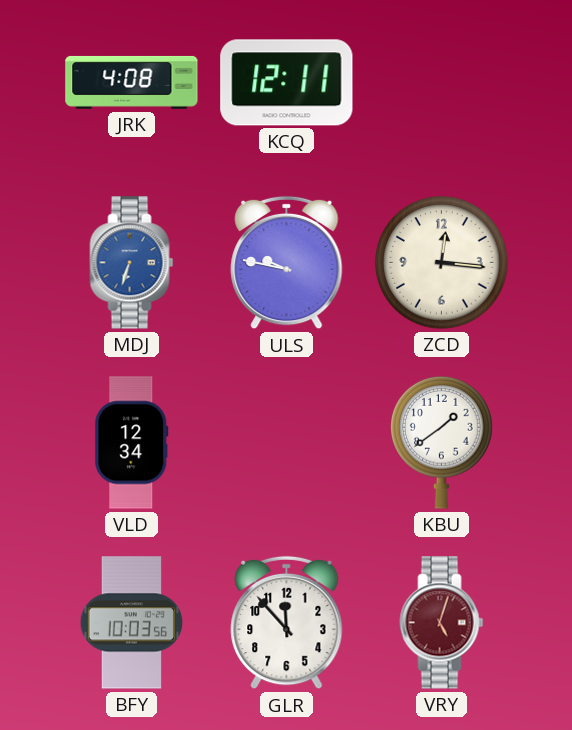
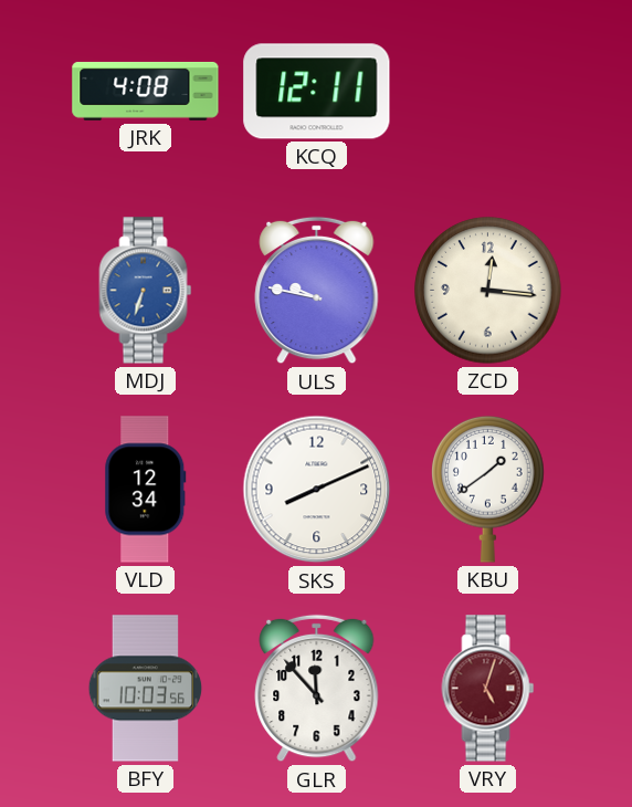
SKS: none -> 8:11
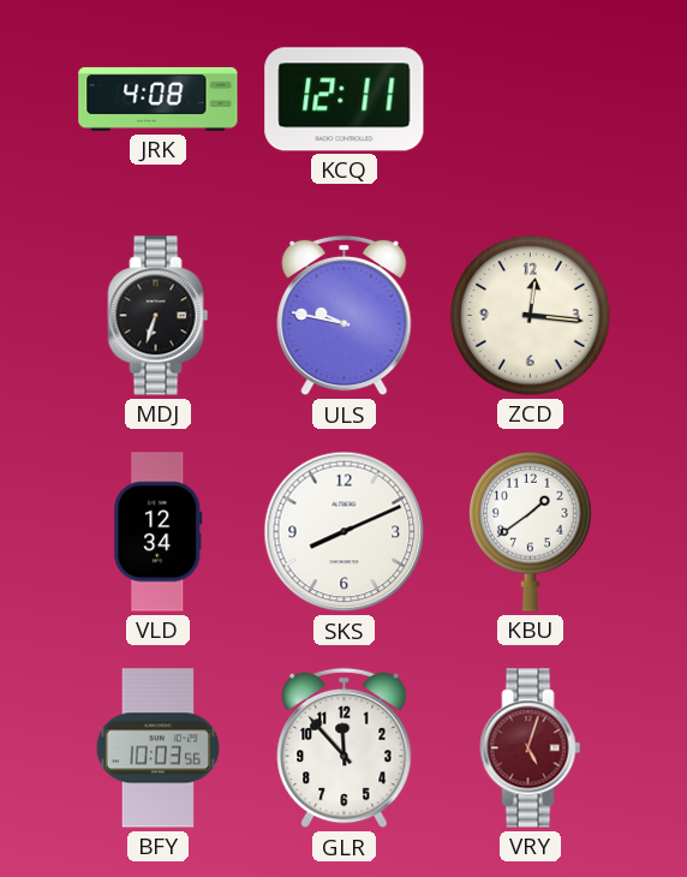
MDJ dial: blue -> black
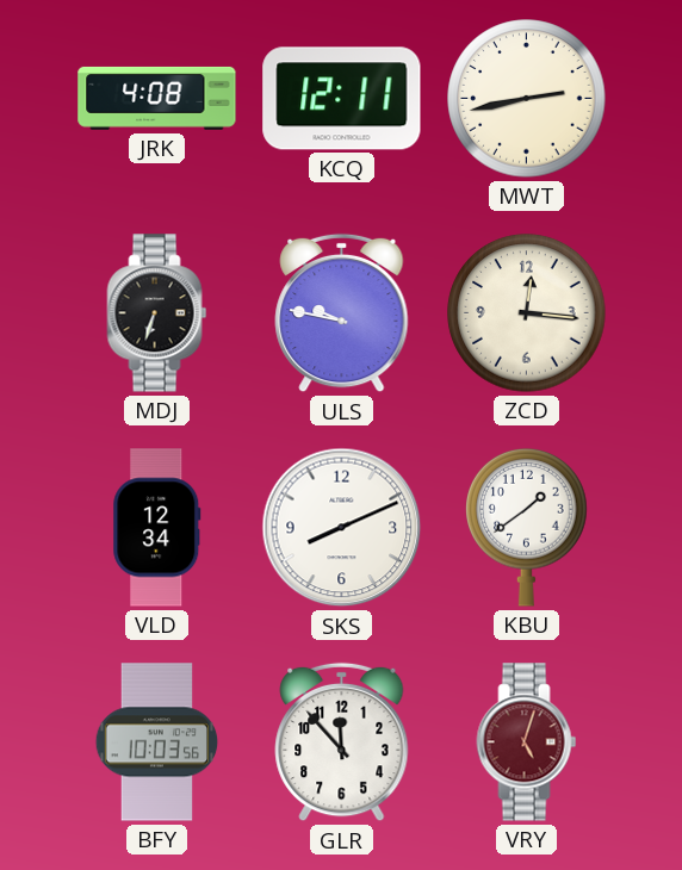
MWT: none -> 2:43
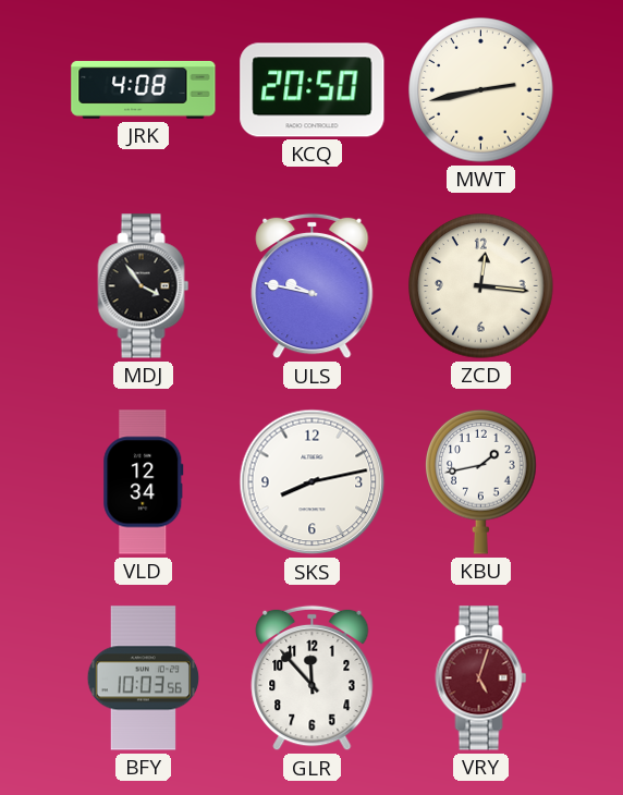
KCQ: 12:11 -> 20:50
MDJ: 6:33 -> 3:54
SKS: 8:11 -> 8:13
KBU: 1:39 -> 1:43
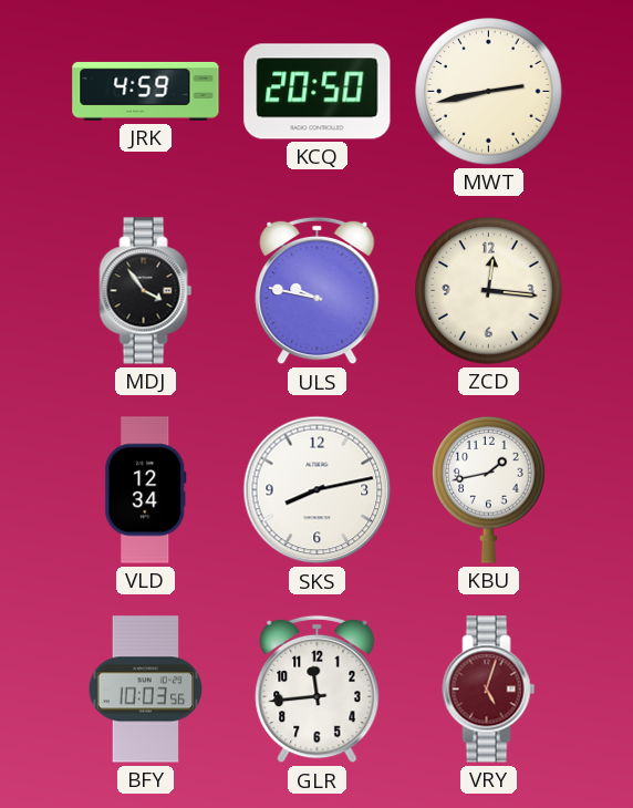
JRK: 4:08 -> 4:59
GLR: 11:53 -> 11:44
